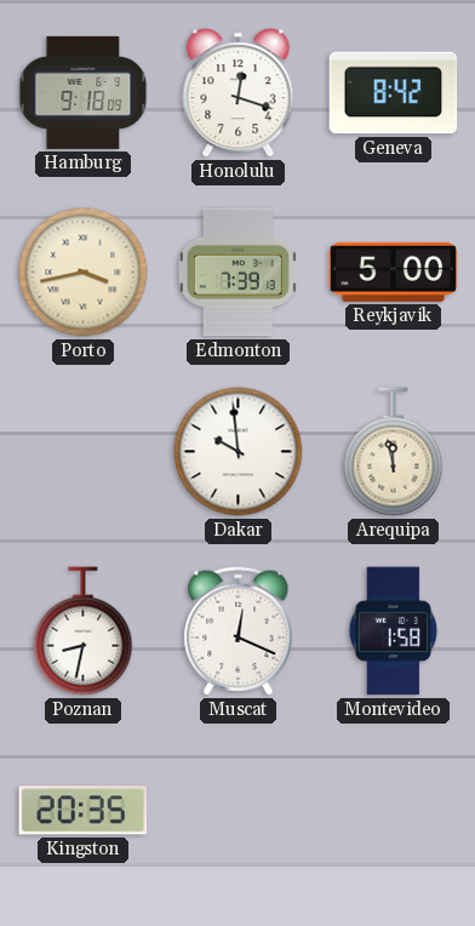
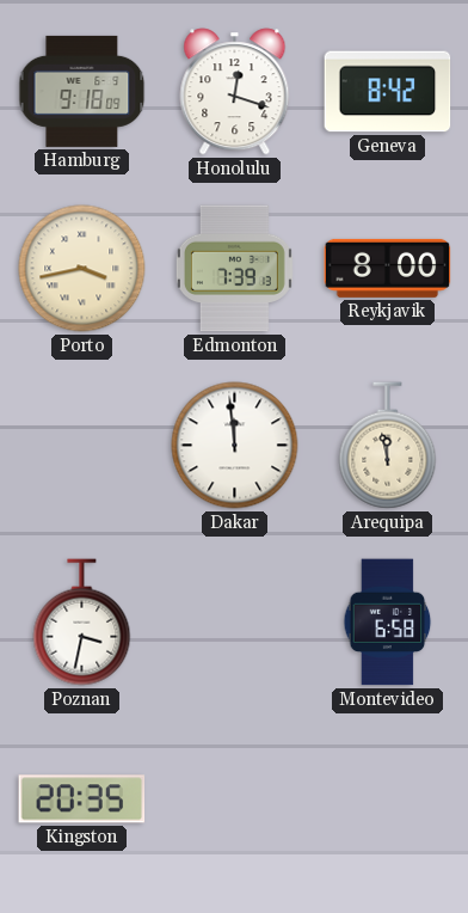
Reykjavik: 5:00 -> 8:00
Dakar: 9:59 -> 11:59
Poznan: 8:32 -> 3:32
Muscat: 12:19 -> none
Montevideo: 1:58 -> 6:58
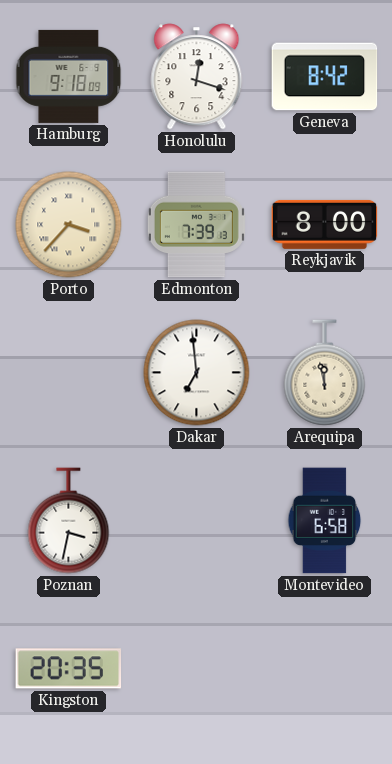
Porto: 3:43 -> 3:37
Dakar: 11:59 -> 6:59
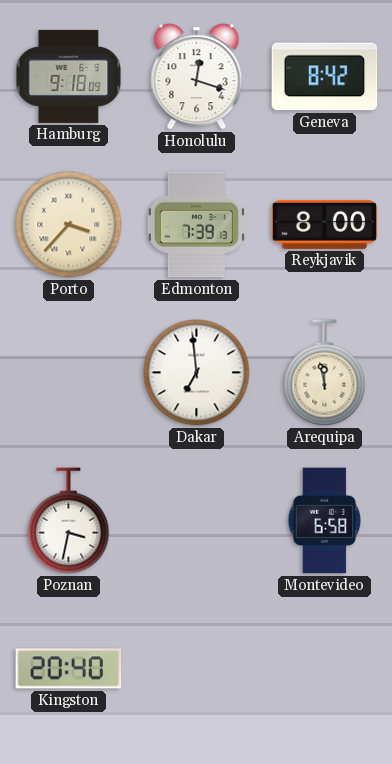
Kingston: 20:35 -> 20:40
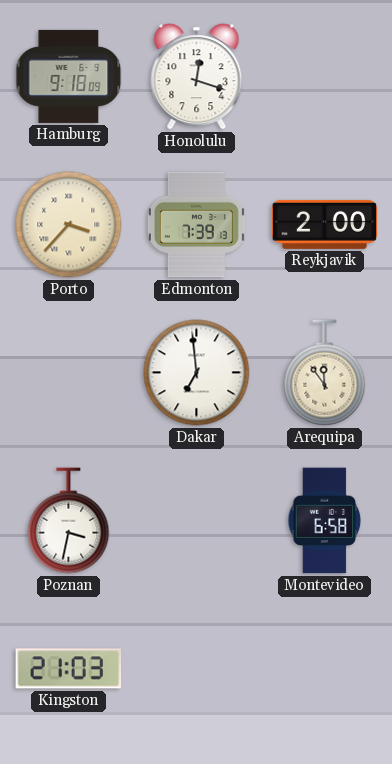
Geneva: 8:42 -> none
Reykjavik: 8:00 -> 2:00
Arequipa: 11:58 -> 11:54
Kingston: 20:40 -> 21:03
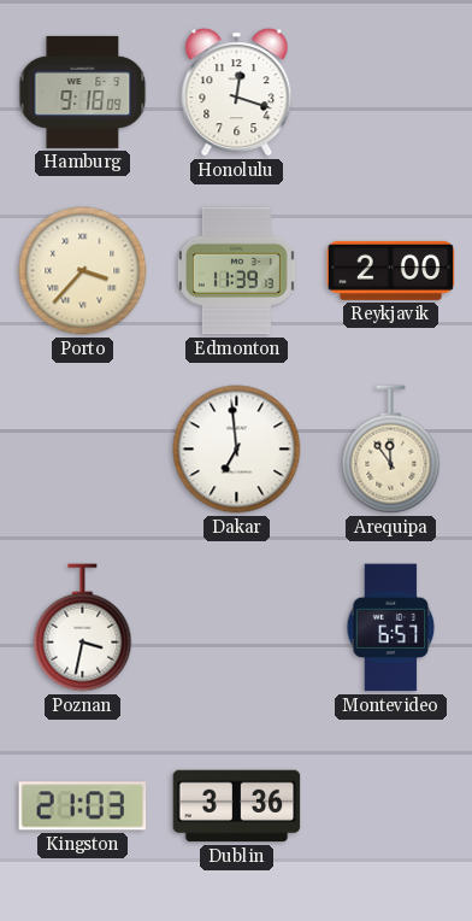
Edmonton: 7:39 -> 11:39
Montevideo: 6:58 -> 6:57
Dublin: none -> 3:36
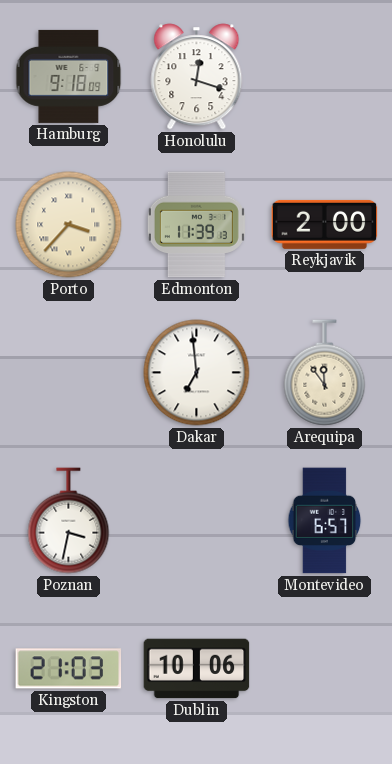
Dublin: 3:36 -> 10:06
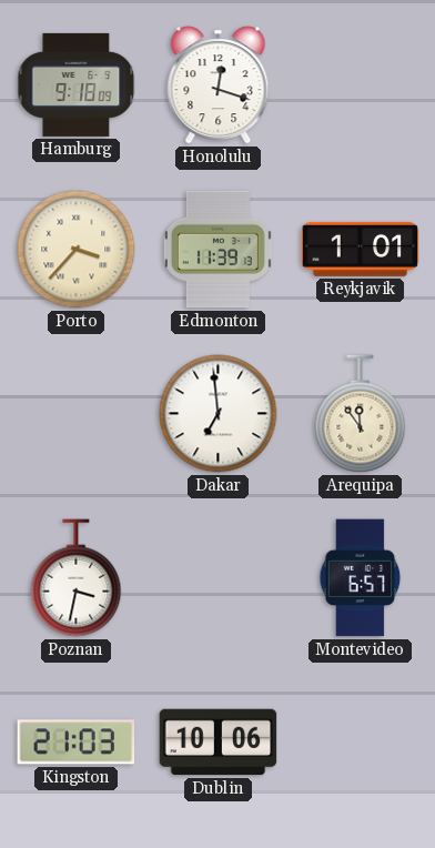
Reykjavik: 2:00 -> 1:01
